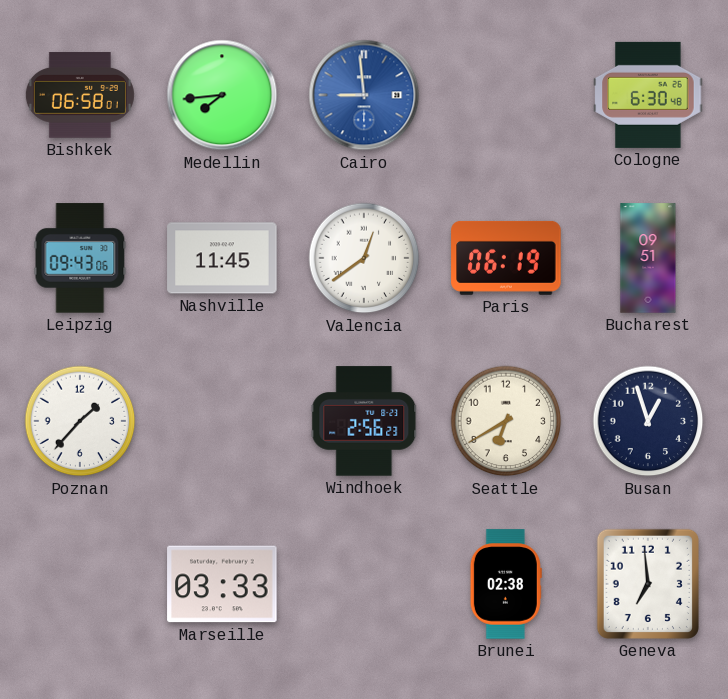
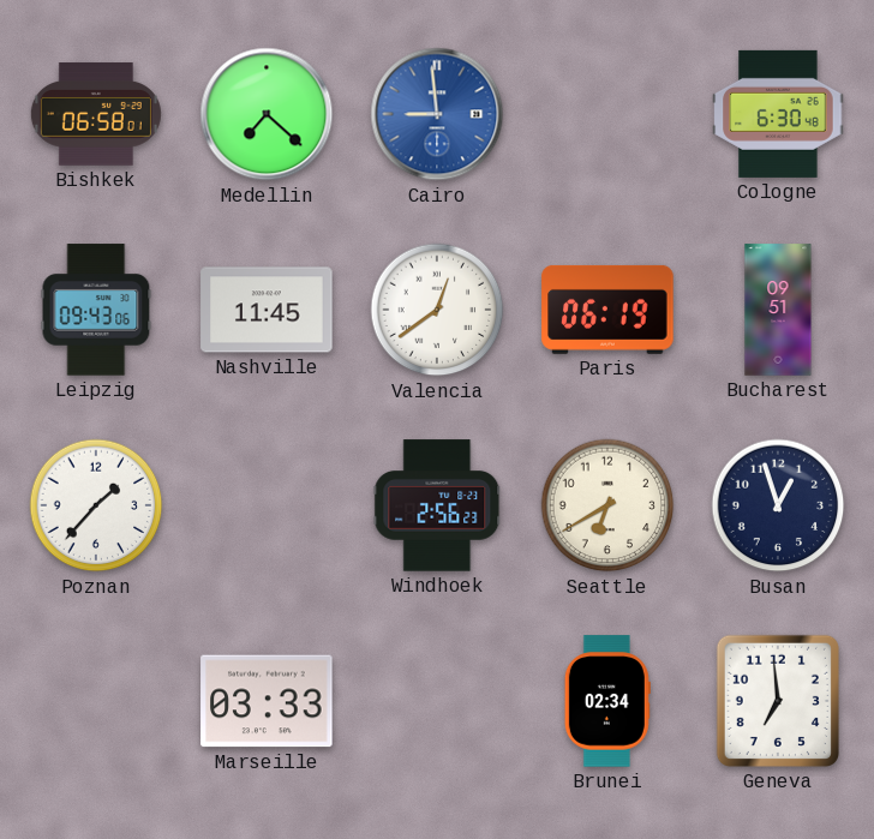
Medellin: 7:44 -> 7:22
Brunei: 02:38 -> 02:34
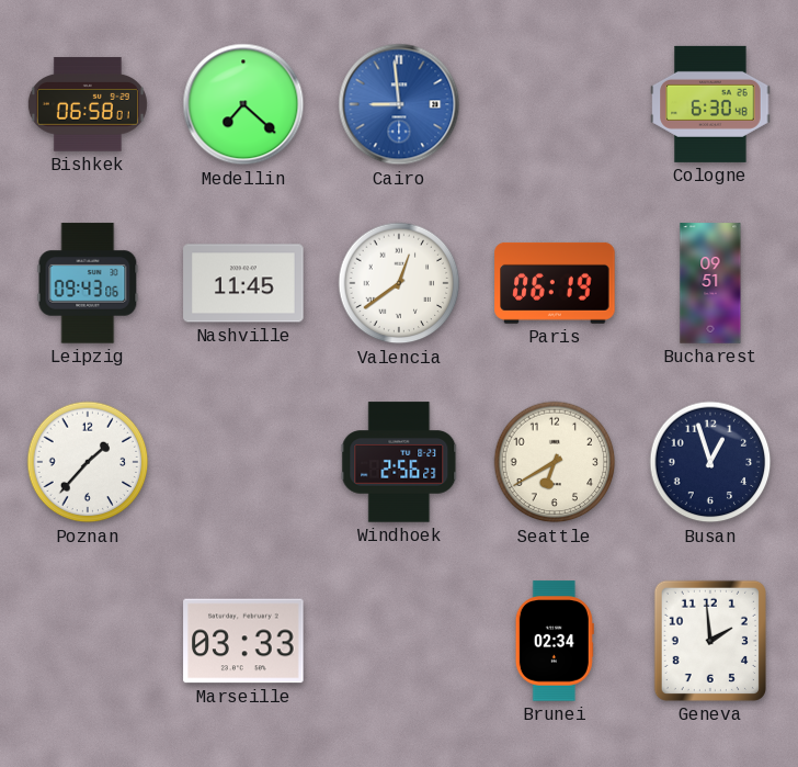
Geneva: 6:59 -> 1:59
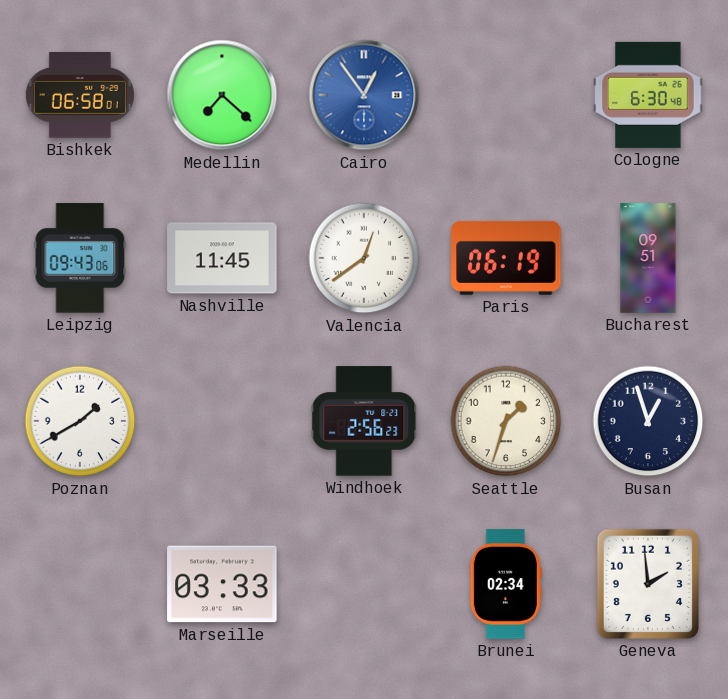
Cairo: 8:59 -> 12:54
Poznan: 1:37 -> 1:40
Seattle: 6:40 -> 1:33
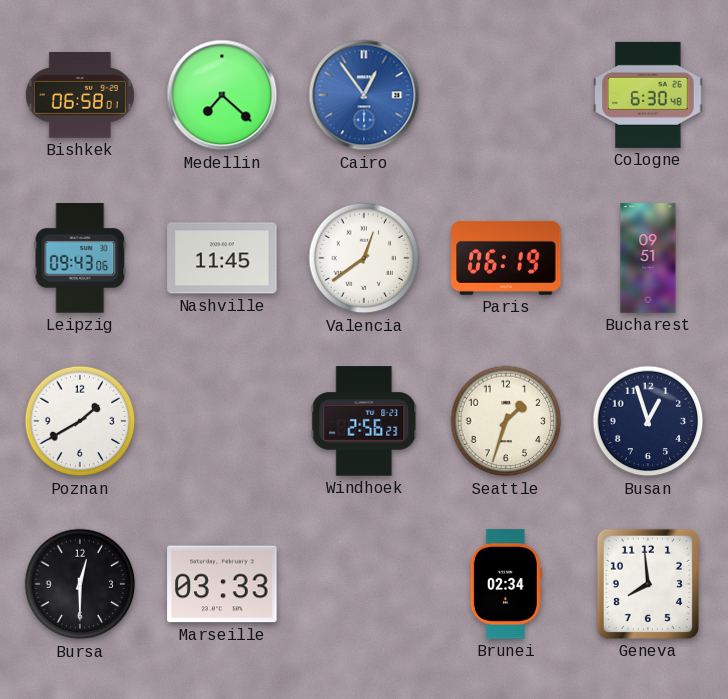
Bursa: none -> 12:30
Geneva: 1:59 -> 7:59
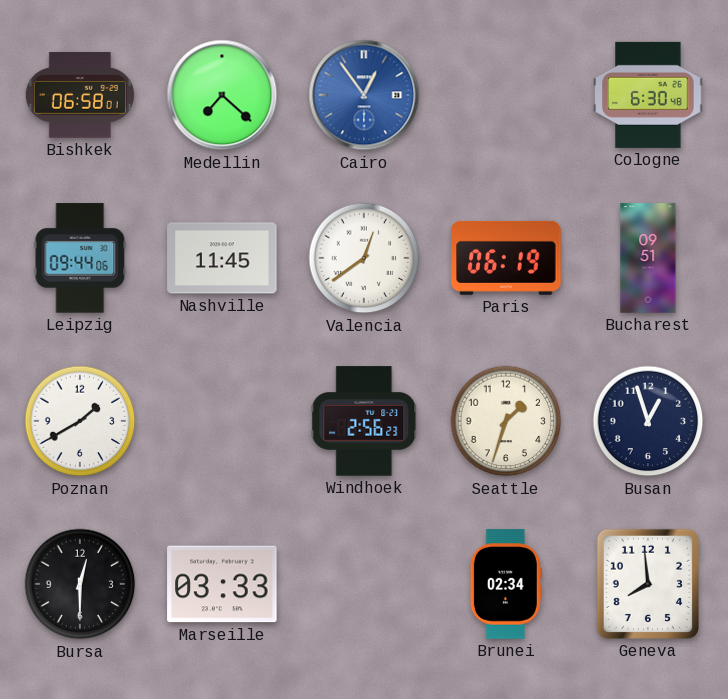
Leipzig: 09:43 -> 09:44
